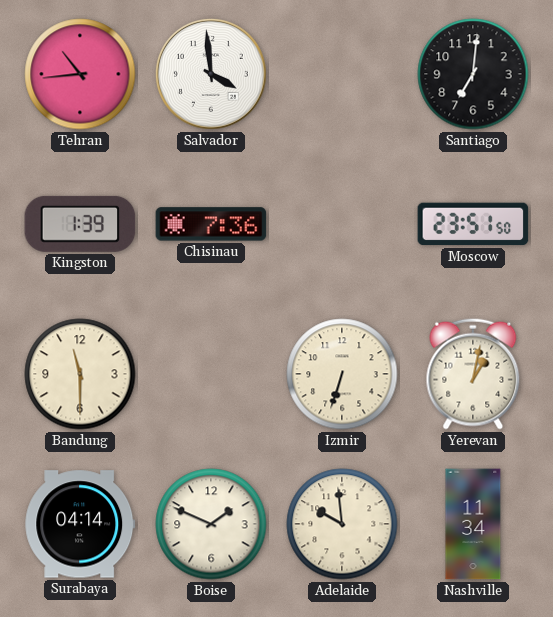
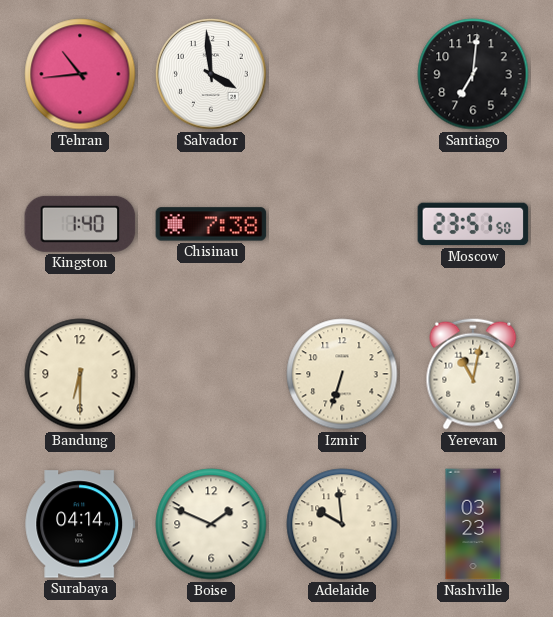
Kingston: 1:39 -> 1:40
Chisinau: 7:36 -> 7:38
Bandung: 11:30 -> 6:30
Yerevan: 1:02 -> 11:02
Nashville: 11:34 -> 03:23
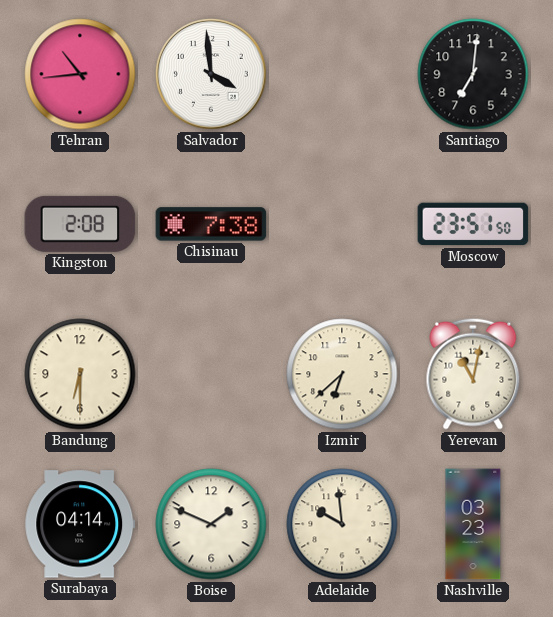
Kingston: 1:40 -> 2:08
Izmir: 6:33 -> 6:38
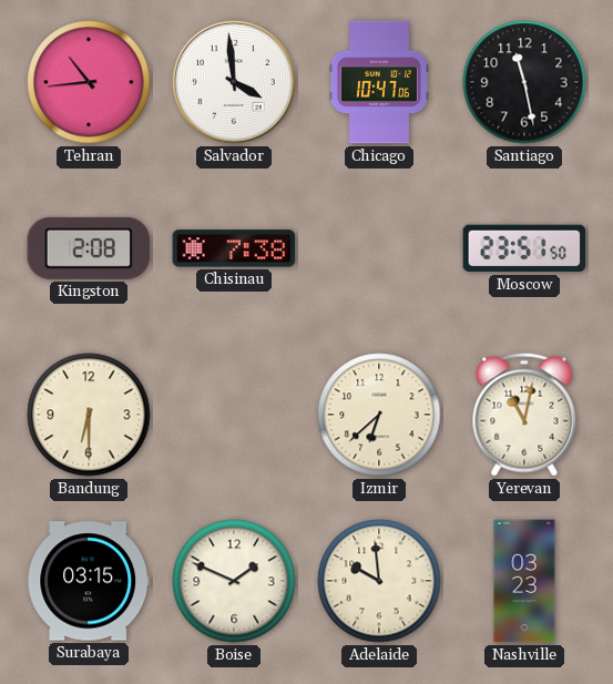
Chicago: none -> 10:47
Santiago: 7:01 -> 11:28
Surabaya: 04:14 -> 03:15
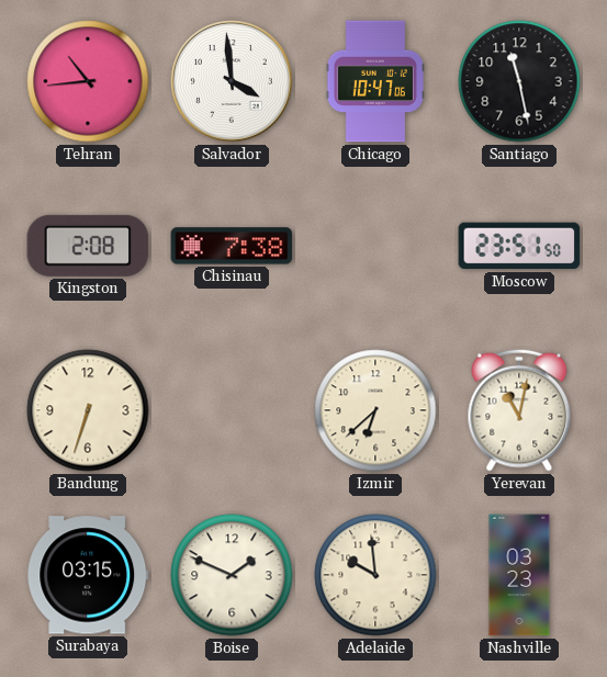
Bandung: 6:30 -> 6:33
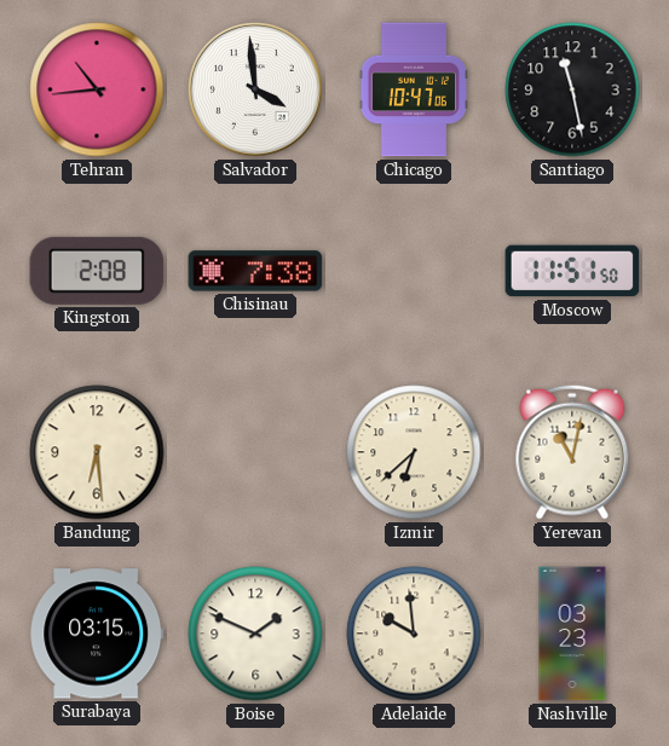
Moscow: 23:51 -> 11:51
Bandung: 6:33 -> 6:29
